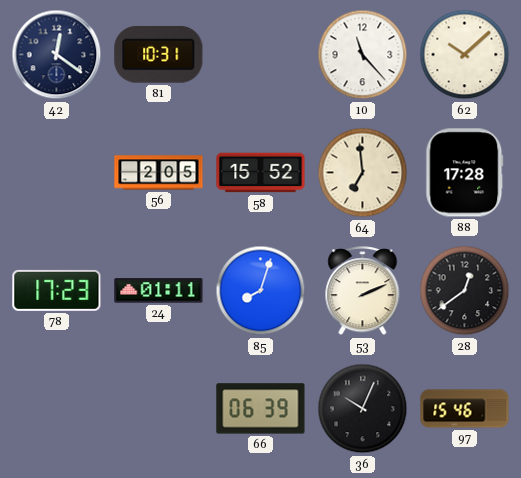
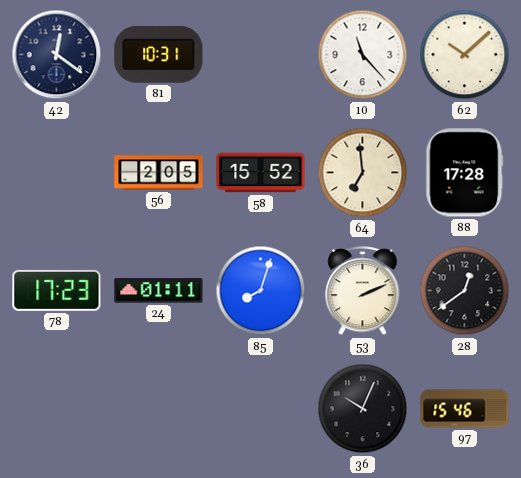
66: 06:39 -> none
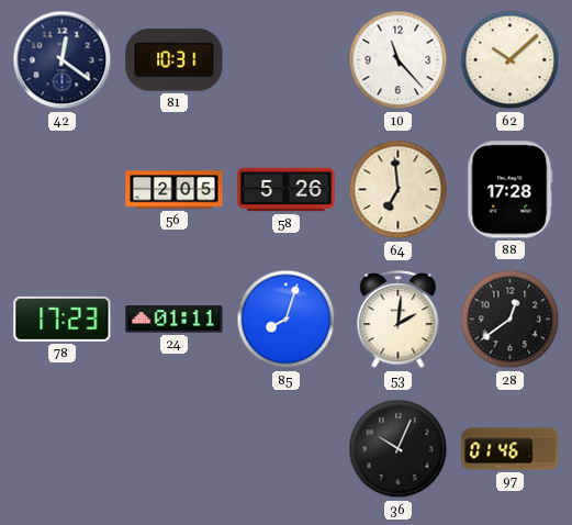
58: 15:52 -> 5:26
53: 2:11 -> 2:01
97: 15:46 -> 01:46
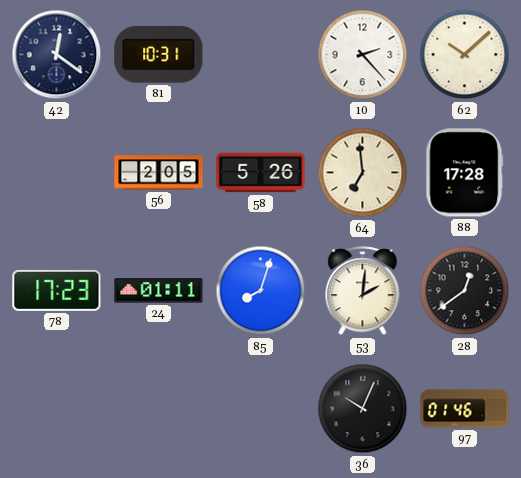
10: 11:23 -> 2:23
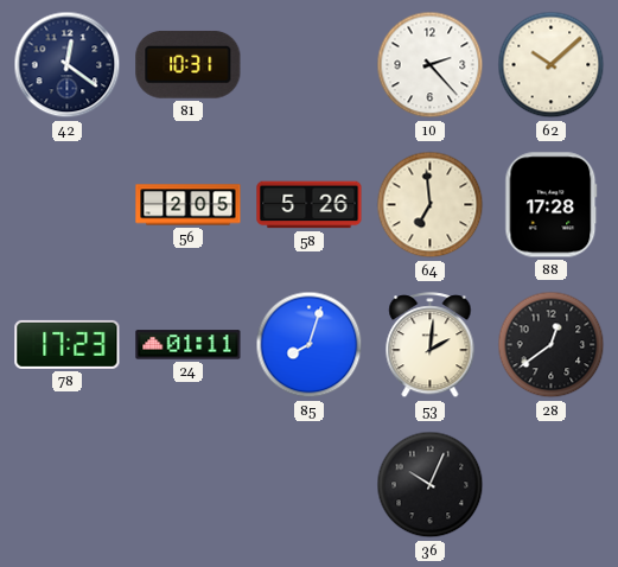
97: 01:46 -> none
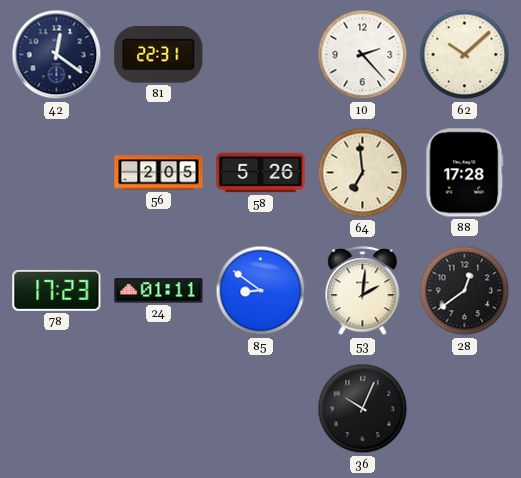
81: 10:31 -> 22:31
85: 8:03 -> 8:51
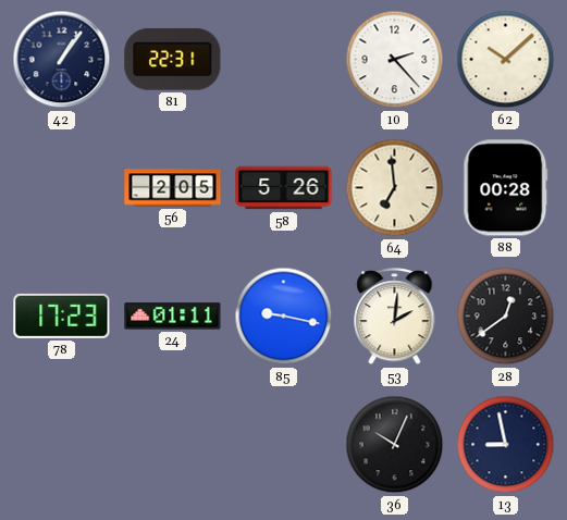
42: 12:21 -> 1:06
88: 17:28 -> 00:28
85: 8:51 -> 9:17
13: none -> 8:58
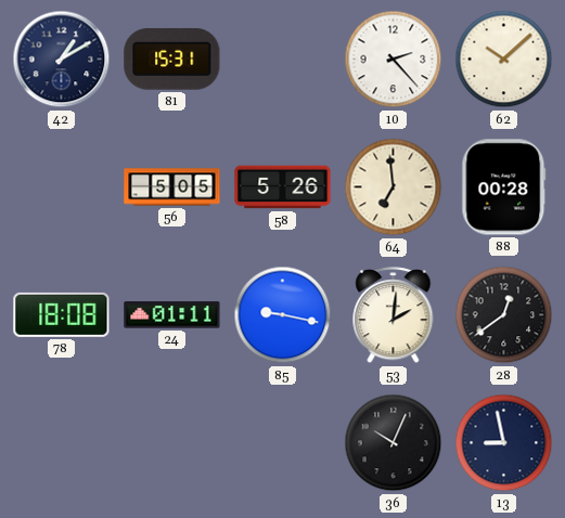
42: 1:06 -> 1:10
81: 22:31 -> 15:31
56: 2:05 -> 5:05
78: 17:23 -> 18:08
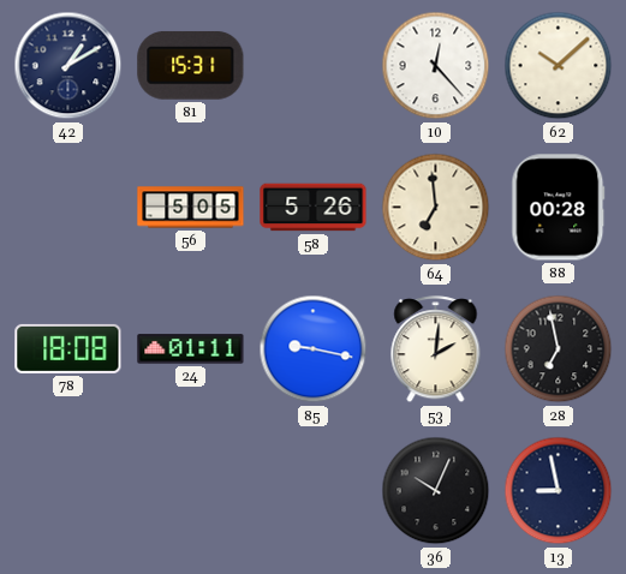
10: 2:23 -> 12:23
28: 12:39 -> 6:58
